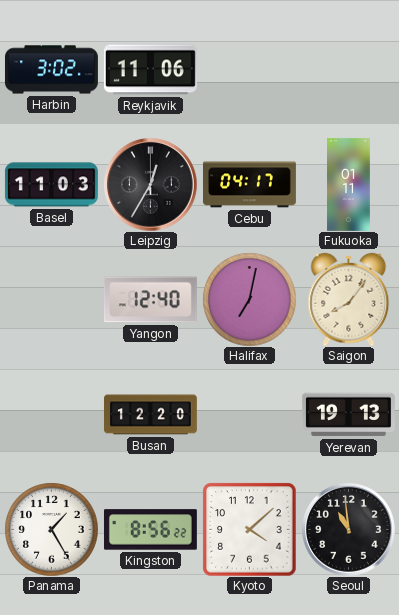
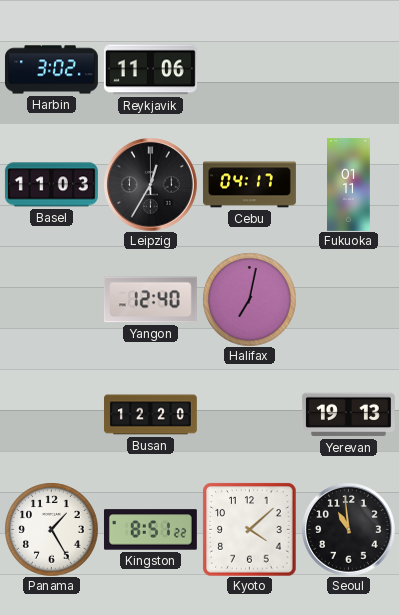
Saigon: 8:06 -> none
Kingston: 8:56 -> 8:51
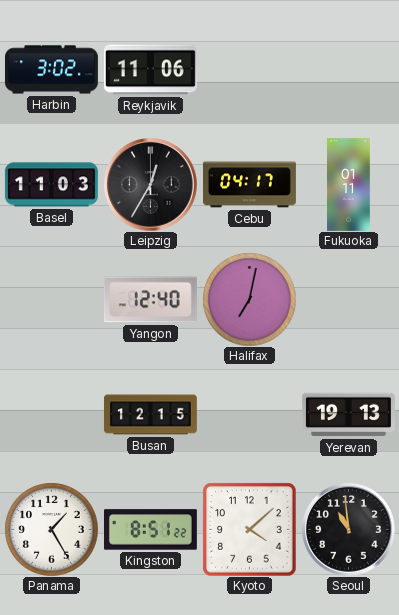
Busan: 12:20 -> 12:15
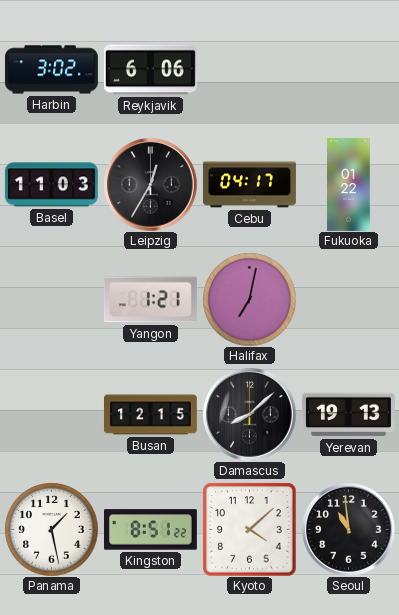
Reykjavik: 11:06 -> 6:06
Fukuoka: 01:11 -> 01:22
Yangon: 12:40 -> 1:21
Damascus: none -> 8:08
Panama: 1:25 -> 1:28
